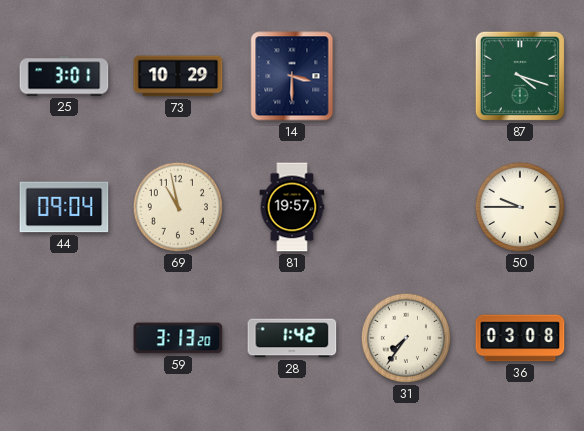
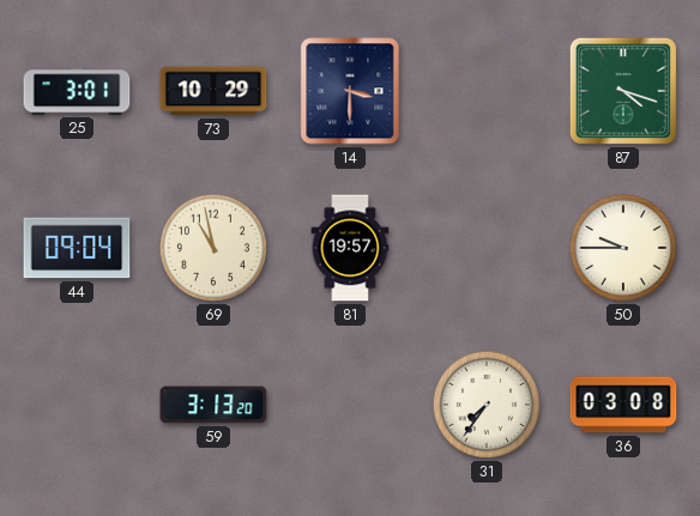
28: 1:42 -> none
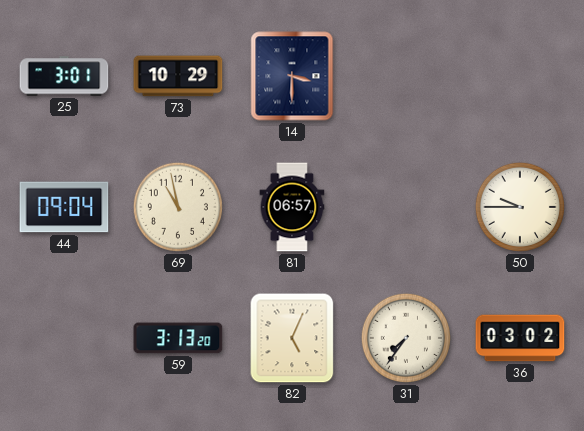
87: 4:18 -> none
81: 19:57 -> 06:57
82: none -> 5:04
36: 03:08 -> 03:02
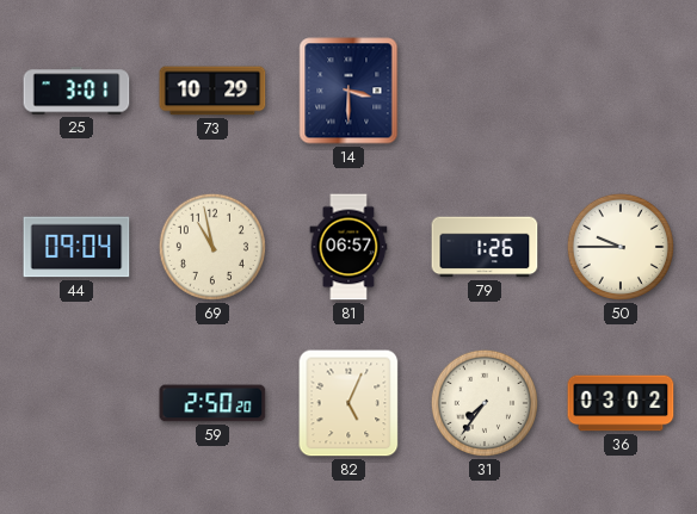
79: none -> 1:26
59: 3:13 -> 2:50
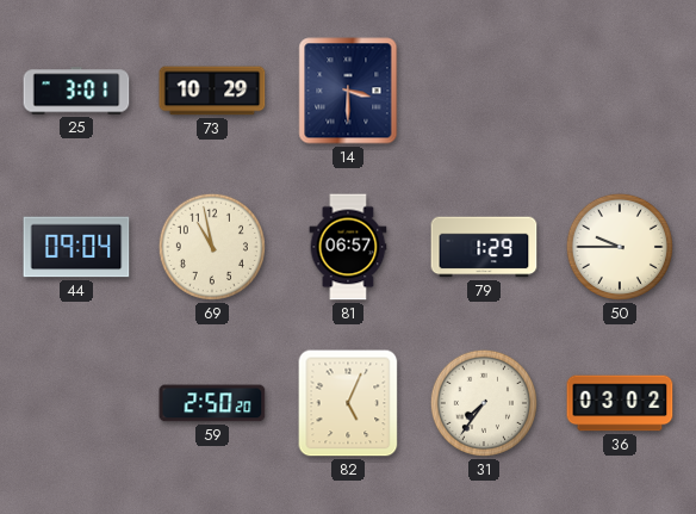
79: 1:26 -> 1:29
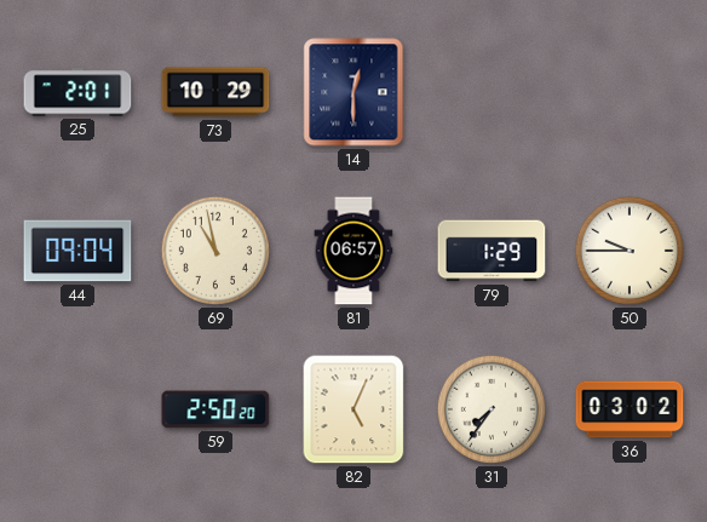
25: 3:01 -> 2:01
14: 3:30 -> 12:30
